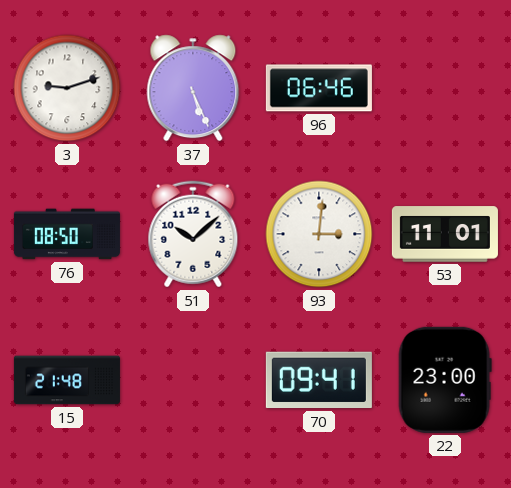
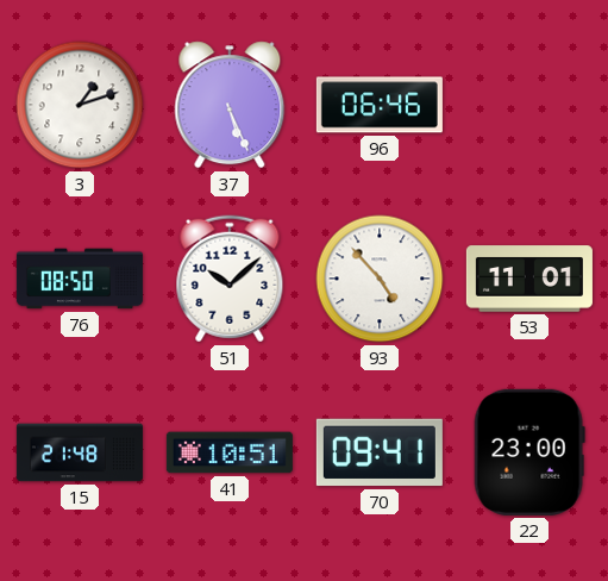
3: 9:12 -> 1:12
93: 3:01 -> 4:53
41: none -> 10:51
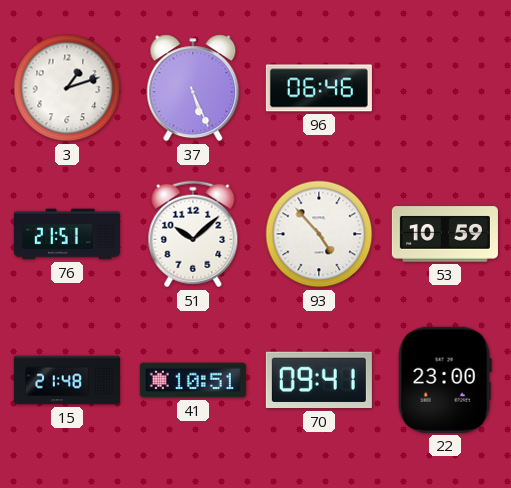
76: 08:50 -> 21:51
53: 11:01 -> 10:59
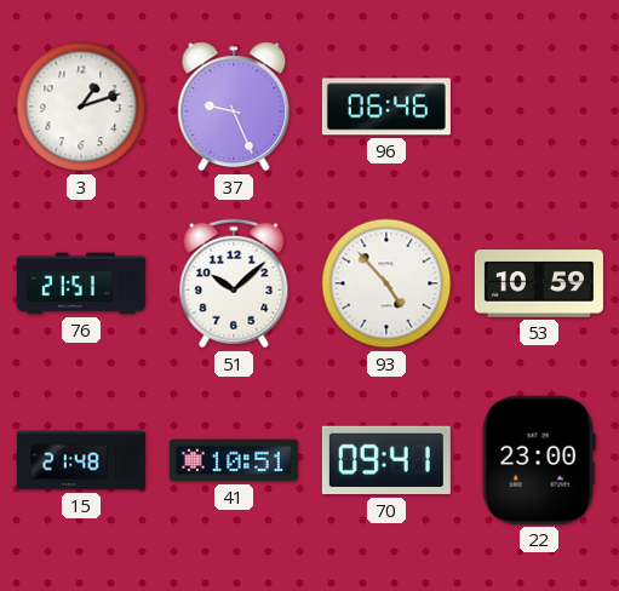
37: 5:26 -> 9:26
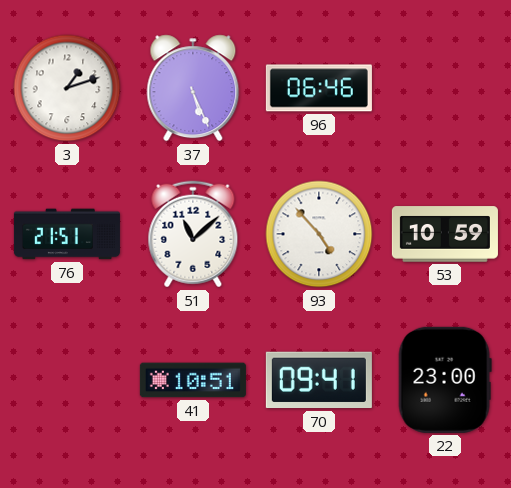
37: 9:26 -> 5:26
51: 10:08 -> 11:08
15: 21:48 -> none
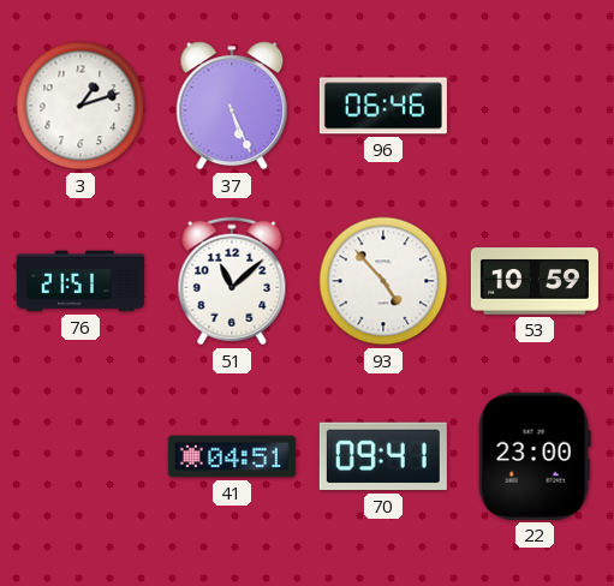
41: 10:51 -> 04:51
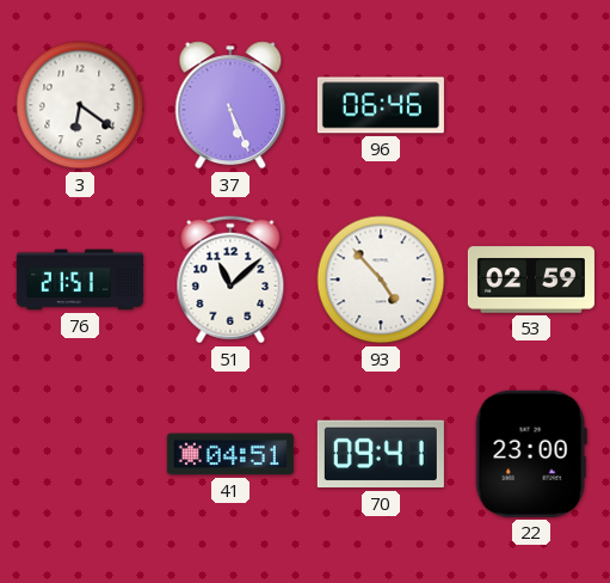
3: 1:12 -> 6:21
53: 10:59 -> 02:59
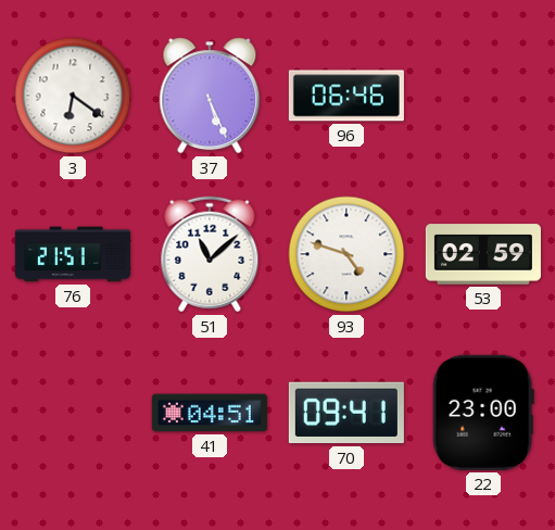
93: 4:53 -> 4:48
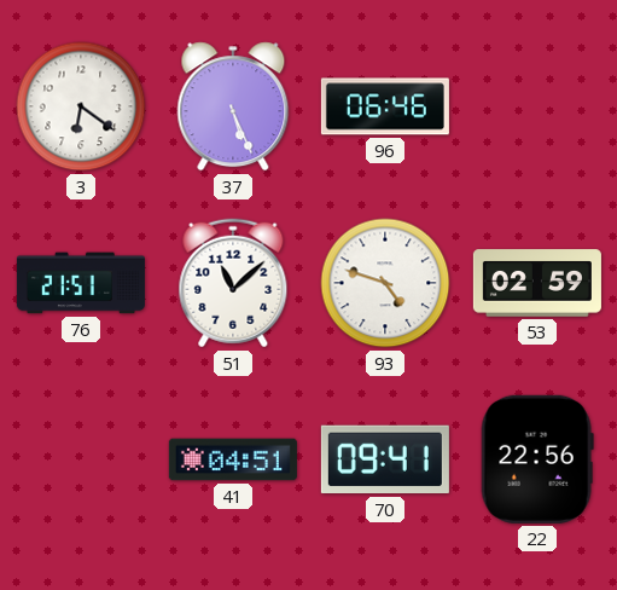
22: 23:00 -> 22:56
